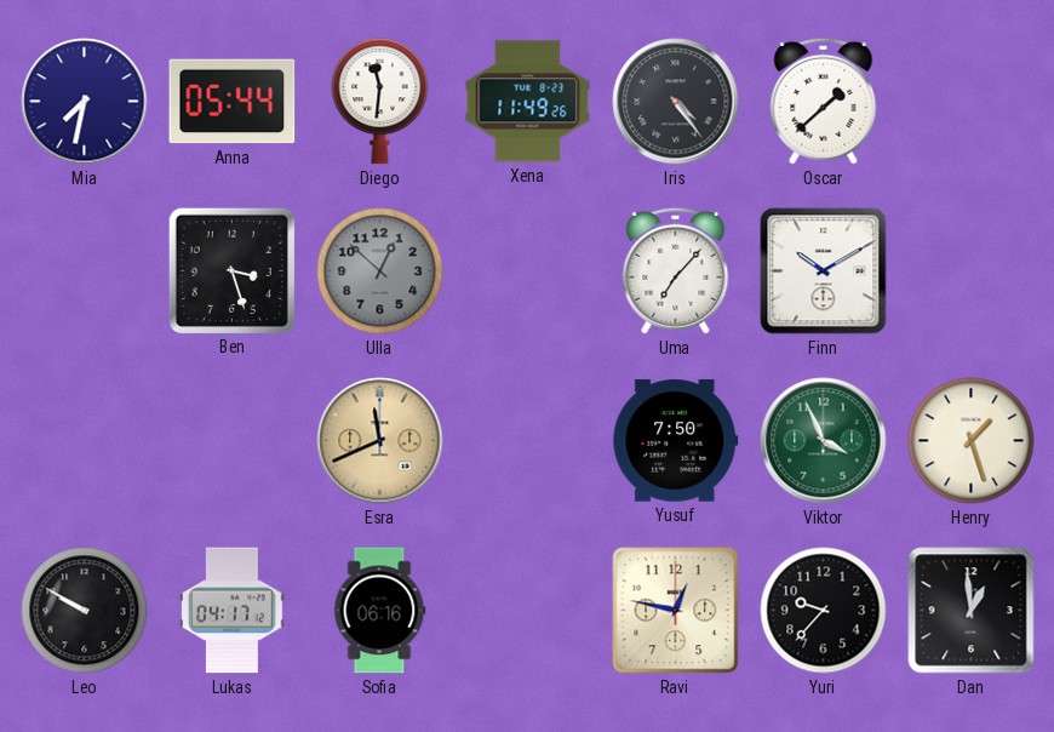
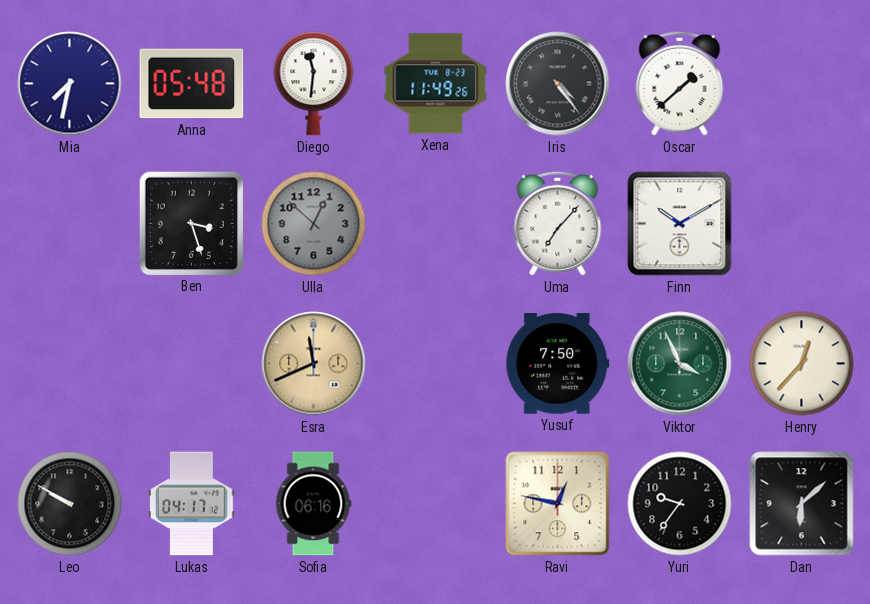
Anna: 05:44 -> 05:48
Henry: 1:27 -> 12:37
Yuri: 9:37 -> 9:36
Dan: 12:59 -> 6:08
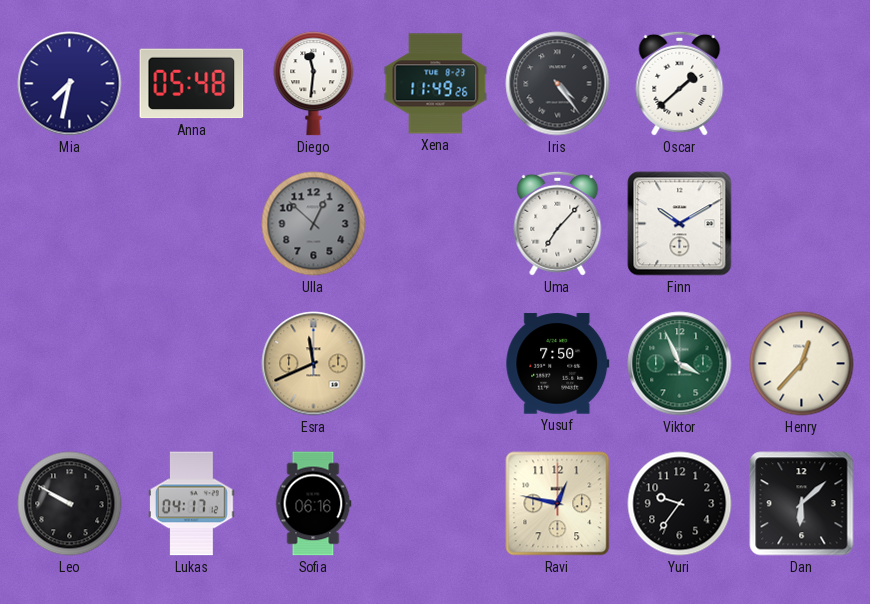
Ben: 3:27 -> none
